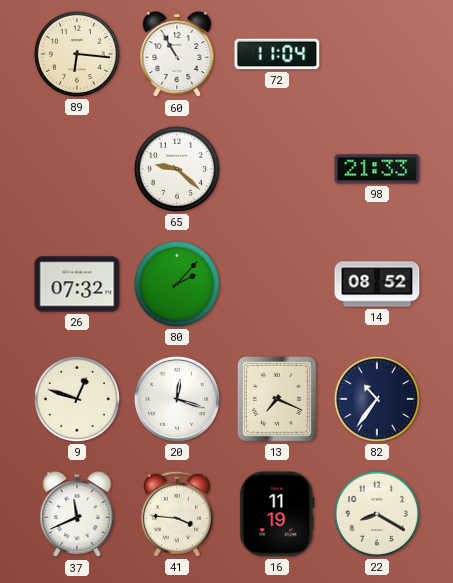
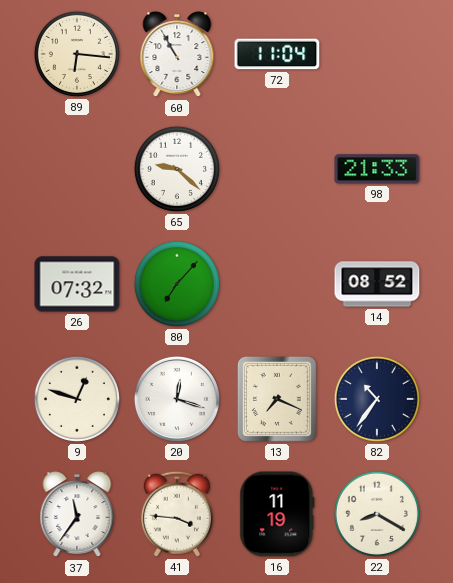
80: 2:07 -> 7:07
37: 11:41 -> 11:36
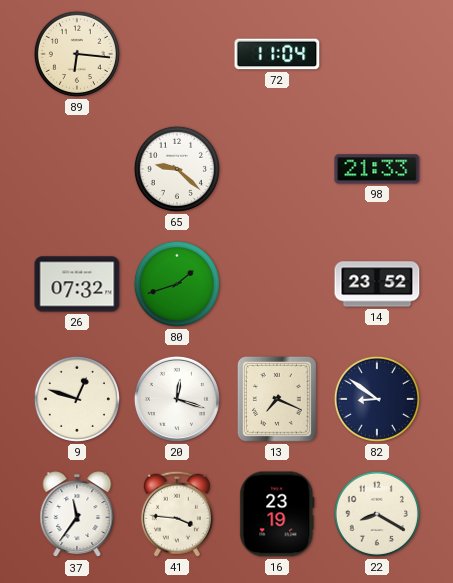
60: 10:55 -> none
80: 7:07 -> 1:42
14: 08:52 -> 23:52
82: 10:36 -> 8:51
16: 11:19 -> 23:19
